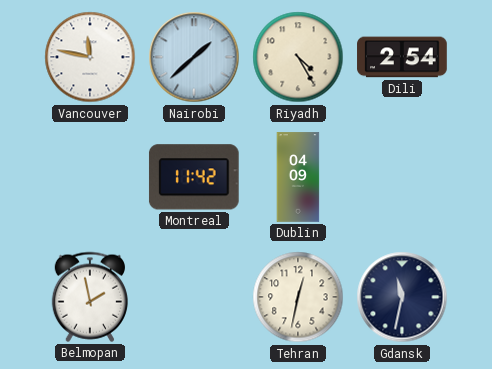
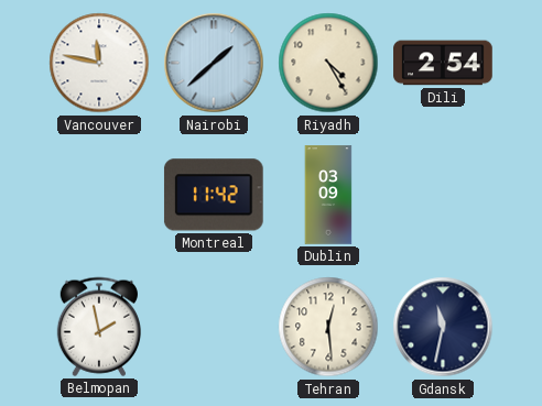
Dublin: 04:09 -> 03:09
Tehran: 12:32 -> 12:29
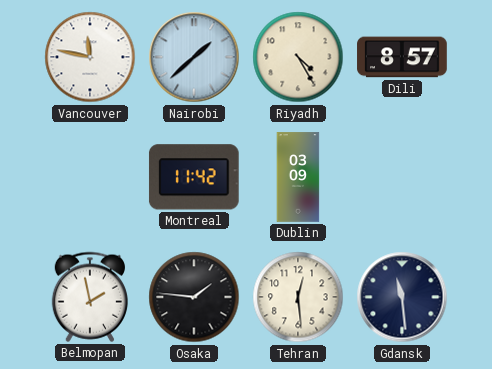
Dili: 2:54 -> 8:57
Osaka: none -> 1:46
Gdansk: 11:32 -> 11:29
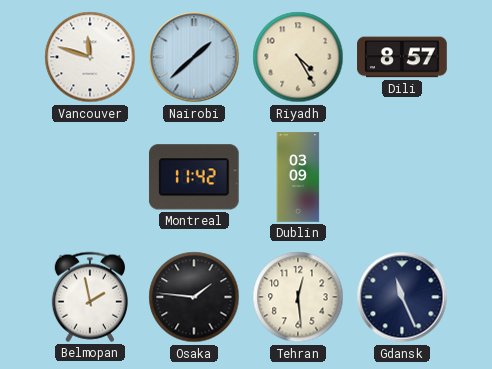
Vancouver: 11:47 -> 11:48
Gdansk: 11:29 -> 11:26
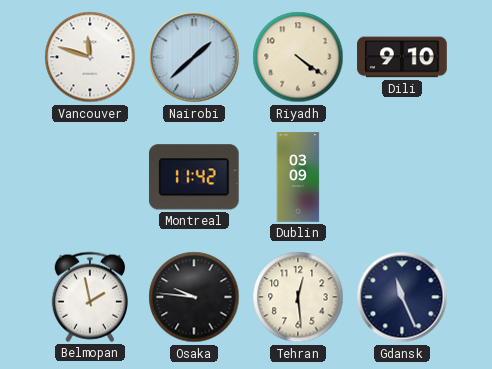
Riyadh: 4:25 -> 4:21
Dili: 8:57 -> 9:10
Osaka: 1:46 -> 9:46
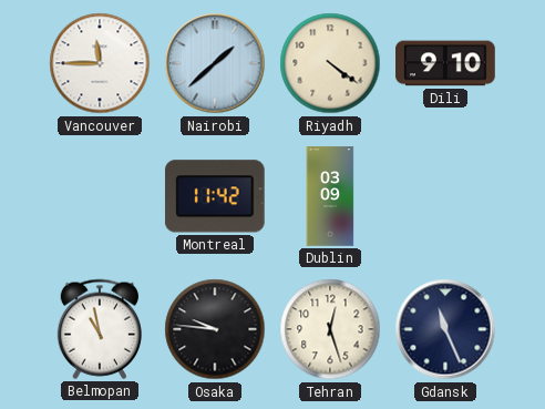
Vancouver: 11:48 -> 11:45
Belmopan: 1:58 -> 10:58
Tehran: 12:29 -> 12:27
